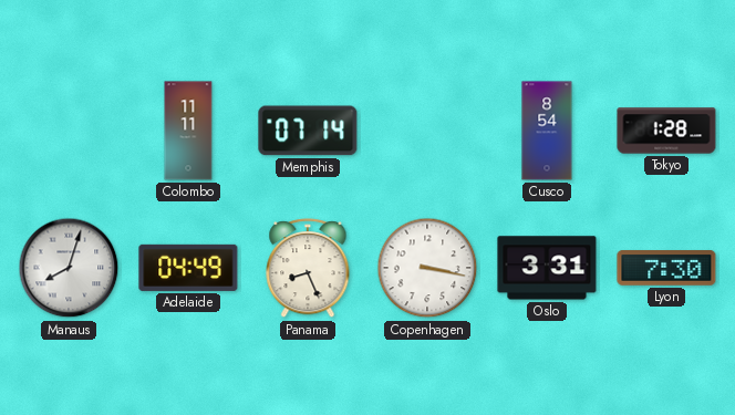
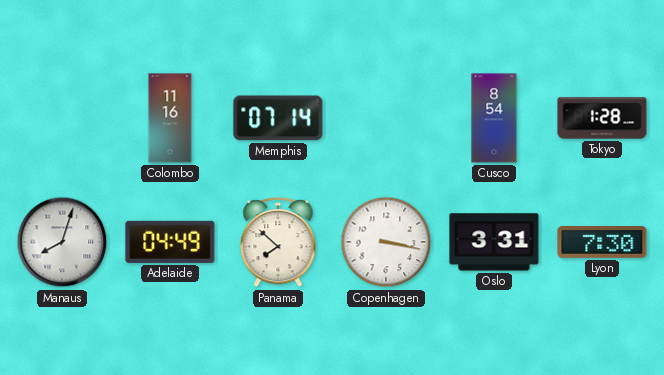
Colombo: 11:11 -> 11:16
Panama: 8:26 -> 7:52
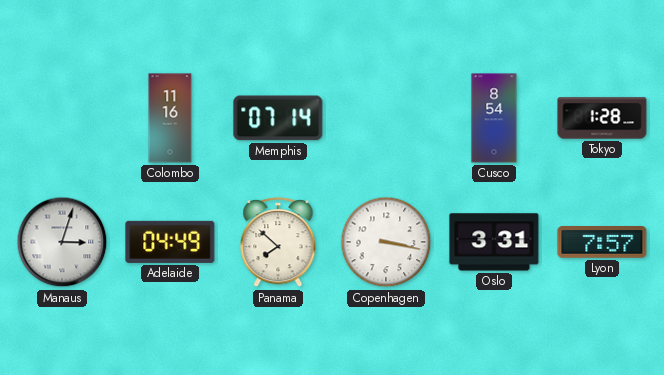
Manaus: 8:03 -> 3:03
Lyon: 7:30 -> 7:57
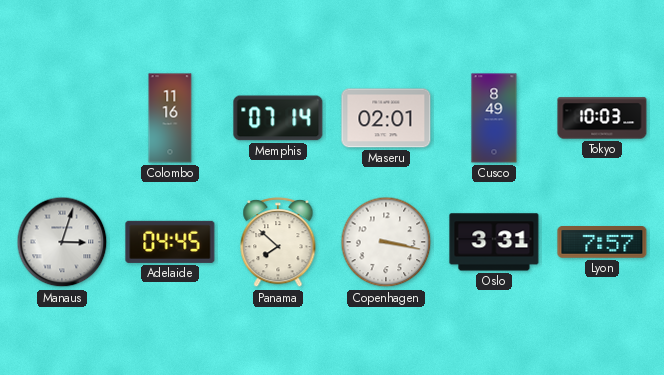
Maseru: none -> 02:01
Cusco: 8:54 -> 8:49
Tokyo: 1:28 -> 10:03
Adelaide: 04:49 -> 04:45
